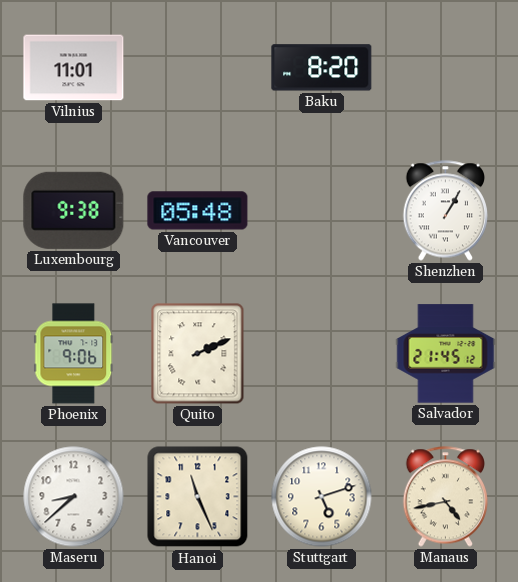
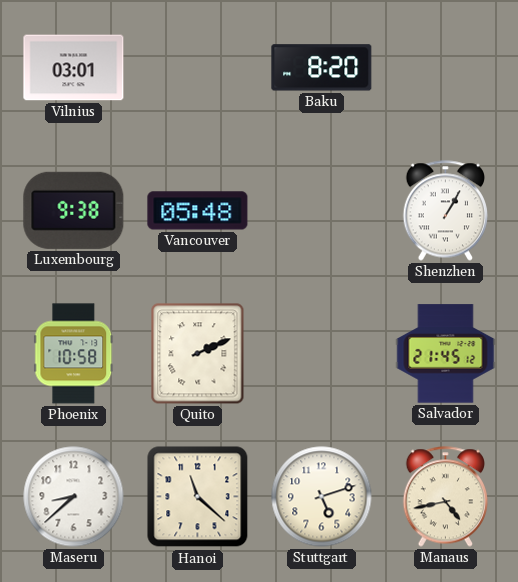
Vilnius: 11:01 -> 03:01
Phoenix: 9:06 -> 10:58
Hanoi: 11:26 -> 11:22
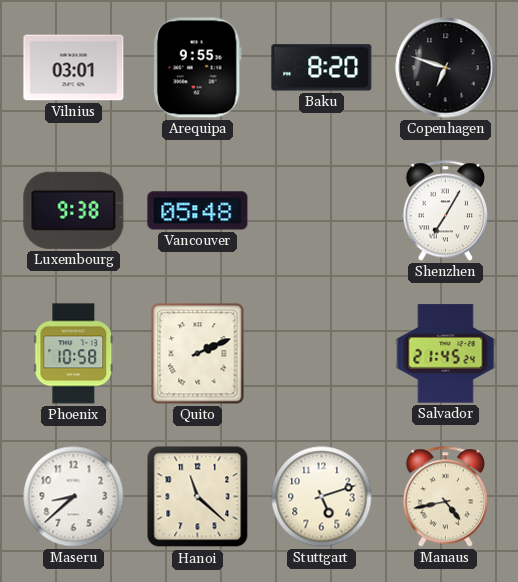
Arequipa: none -> 9:55
Copenhagen: none -> 6:48
Shenzhen: 1:05 -> 7:05
Salvador: 21:45:12 -> 21:45:24
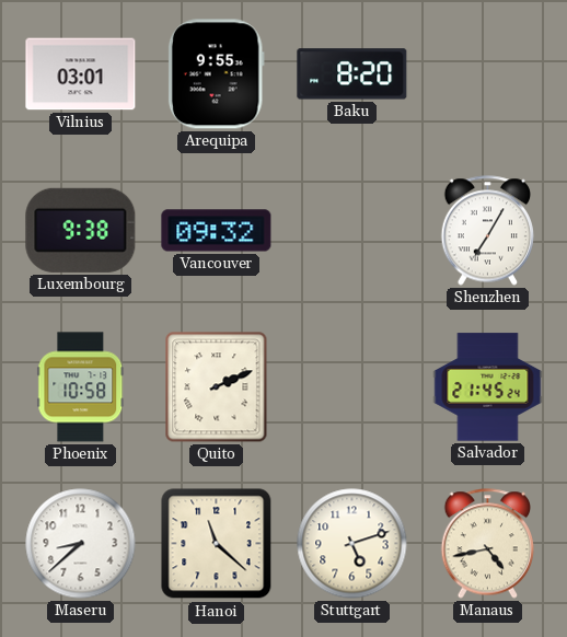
Copenhagen: 6:48 -> none
Vancouver: 05:48 -> 09:32
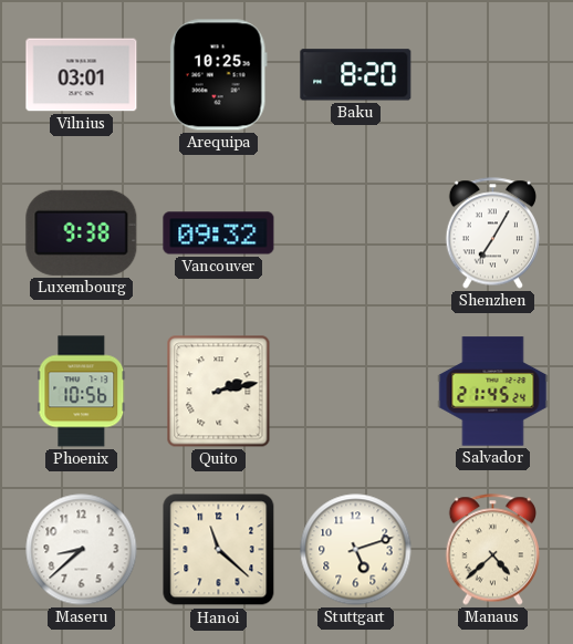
Arequipa: 9:55 -> 10:25
Phoenix: 10:58 -> 10:56
Quito: 2:11 -> 2:13
Manaus: 4:43 -> 4:38
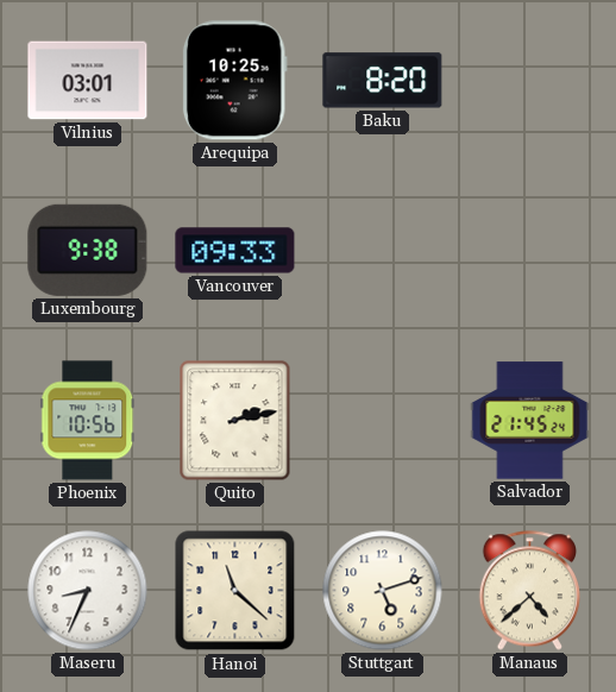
Vancouver: 09:32 -> 09:33
Shenzhen: 7:05 -> none
Maseru: 8:38 -> 8:34
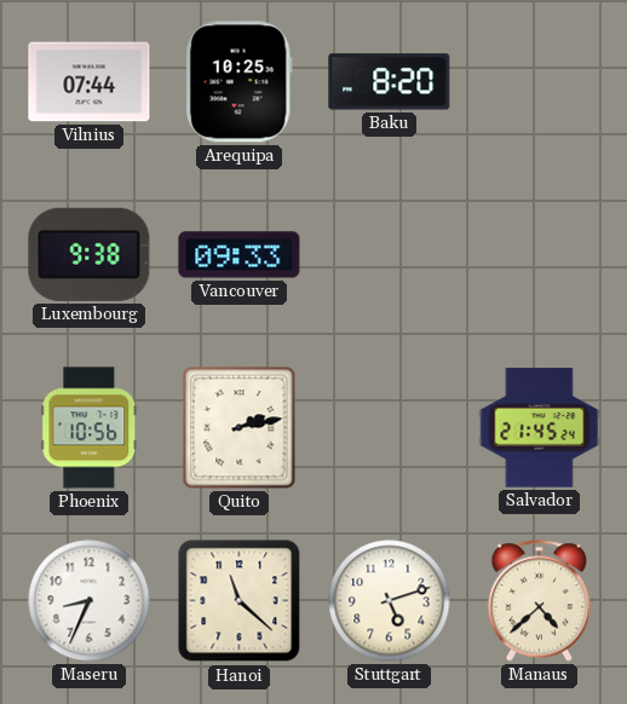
Vilnius: 03:01 -> 07:44
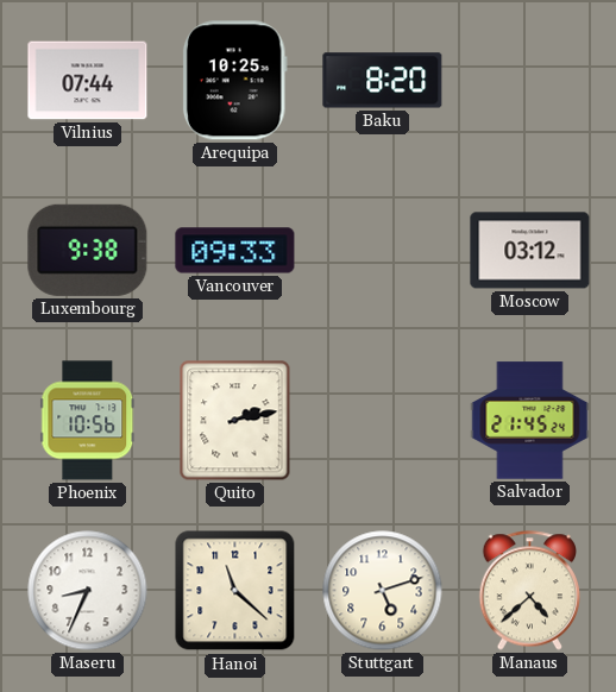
Moscow: none -> 03:12
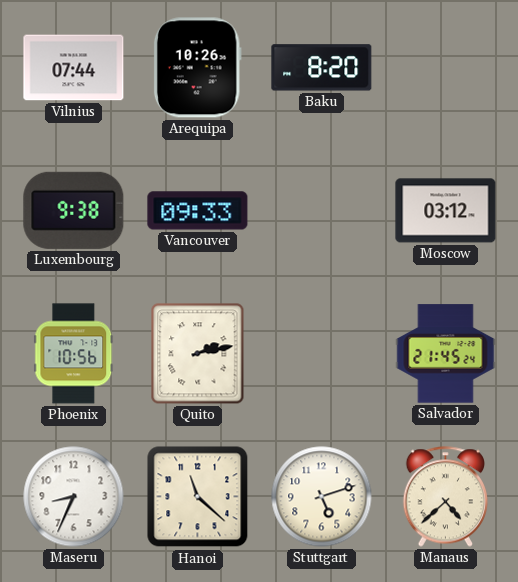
Arequipa: 10:25 -> 10:26
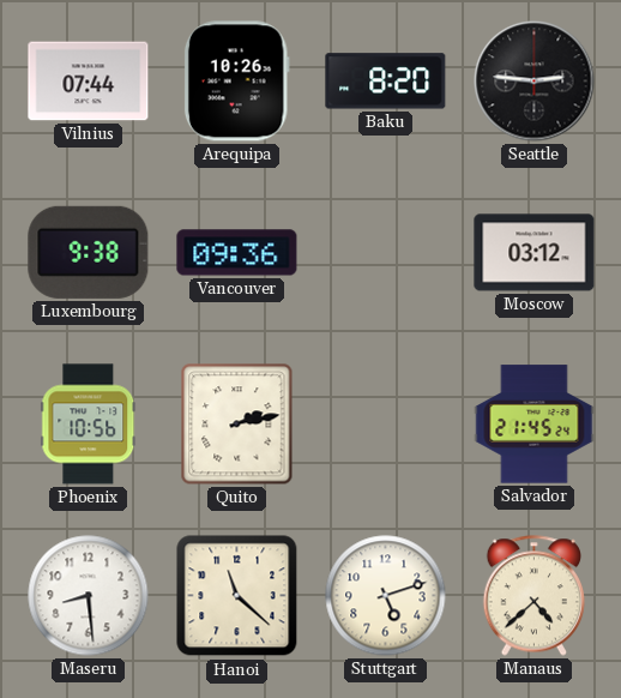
Seattle: none -> 2:46
Vancouver: 09:33 -> 09:36
Maseru: 8:34 -> 8:29
